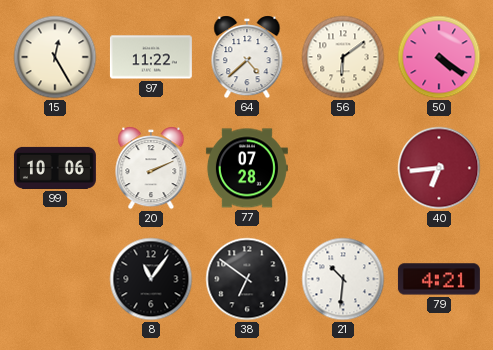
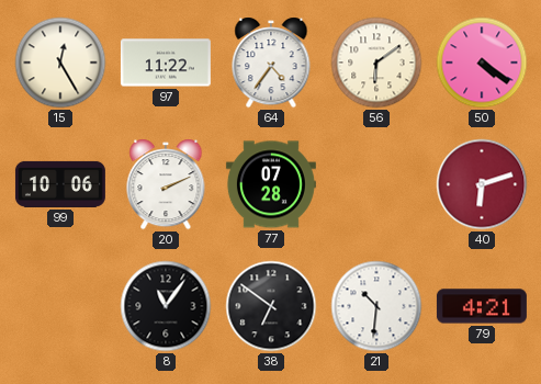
64: 4:38 -> 4:36
40: 6:44 -> 6:12
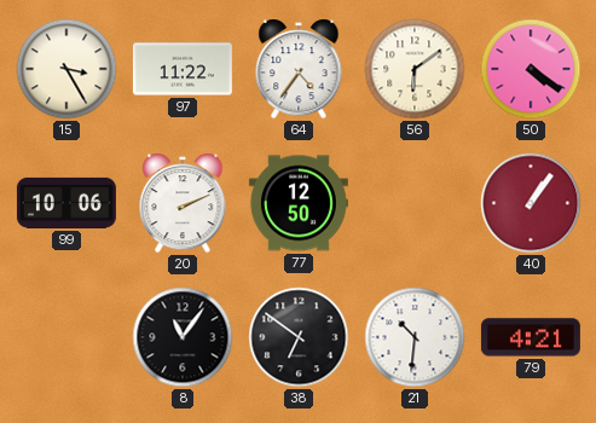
15: 12:25 -> 3:25
77: 07:28 -> 12:50
40: 6:12 -> 1:06
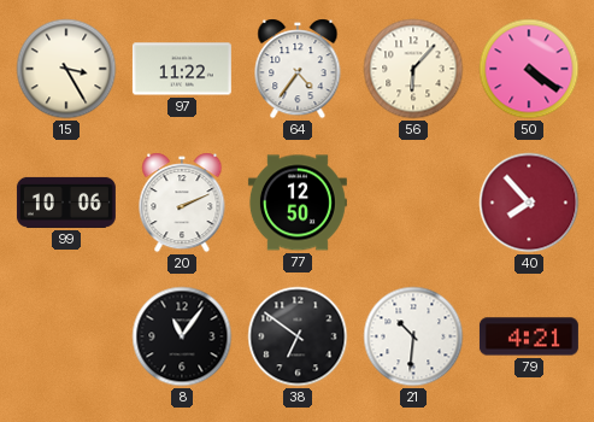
56: 6:09 -> 6:07
40: 1:06 -> 7:53
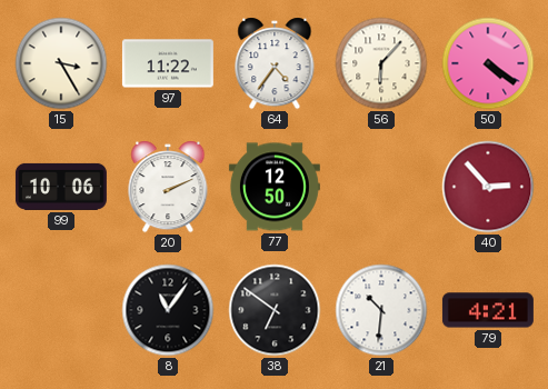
40: 7:53 -> 2:53
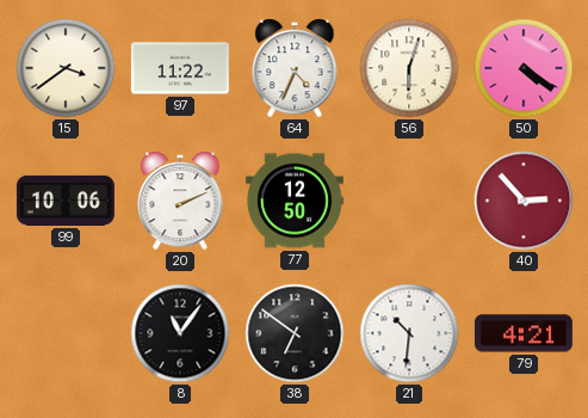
15: 3:25 -> 3:39
64: 4:36 -> 4:34
56: 6:07 -> 6:03
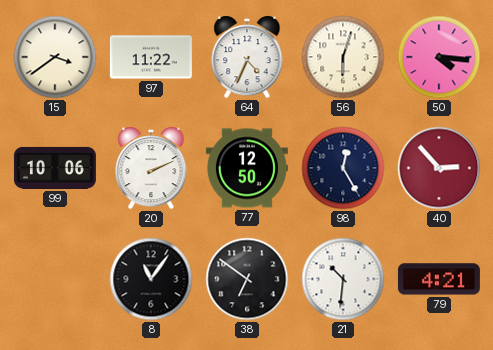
50: 4:21 -> 4:16
98: none -> 12:25
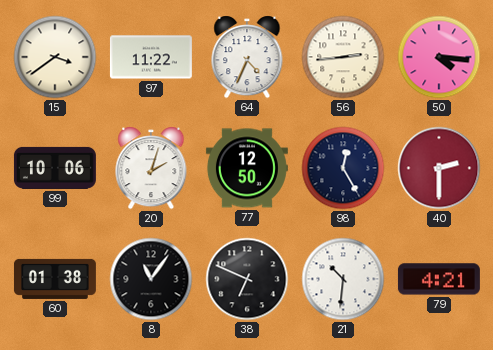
56: 6:03 -> 2:44
20: 2:11 -> 2:03
40: 2:53 -> 2:30
60: none -> 01:38
38: 6:51 -> 6:49
